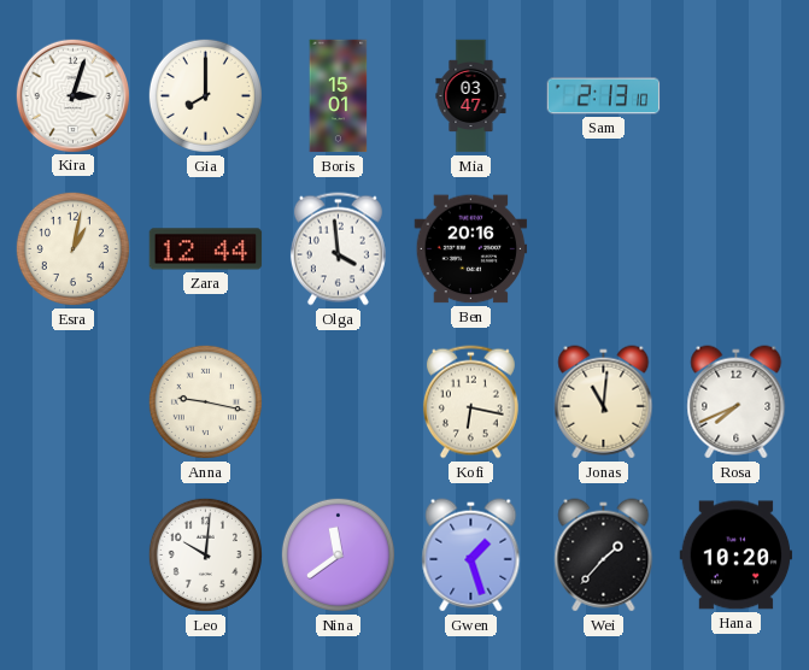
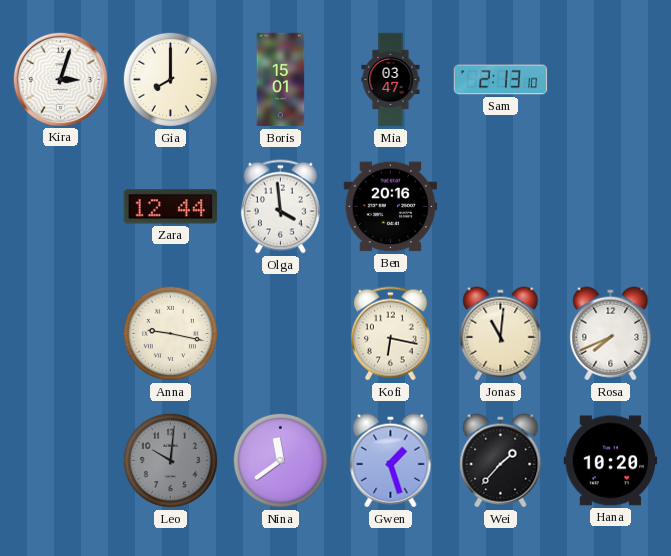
Esra: 1:02 -> none
Leo dial: white -> grey
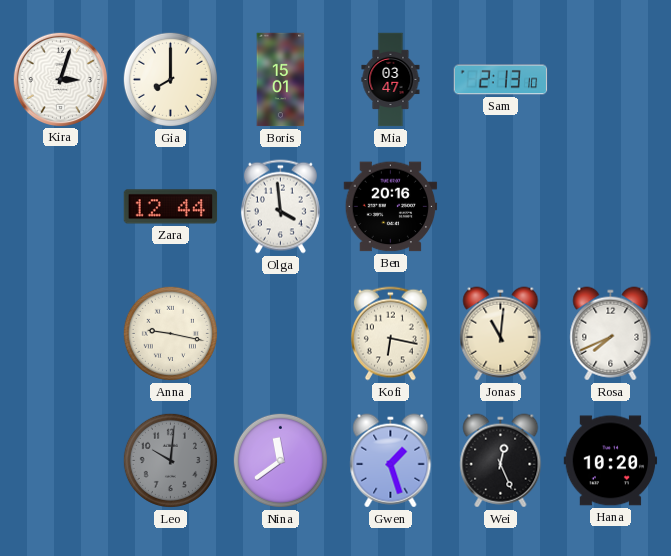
Wei: 1:37 -> 12:26
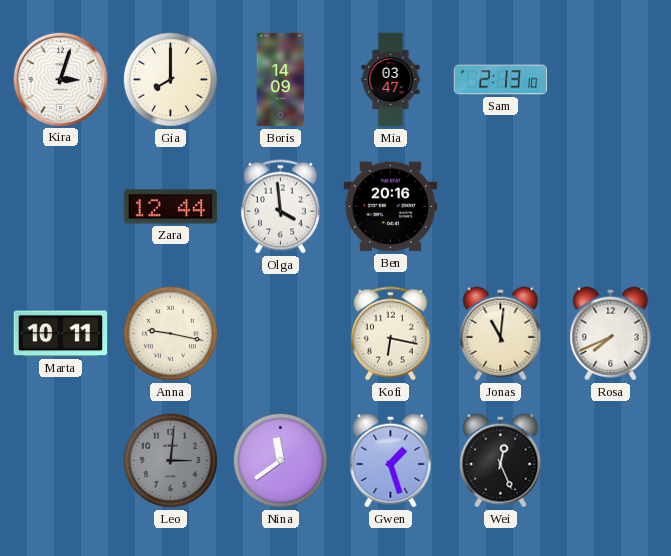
Boris: 15:01 -> 14:09
Marta: none -> 10:11
Leo: 10:01 -> 3:01
Hana: 10:20 -> none
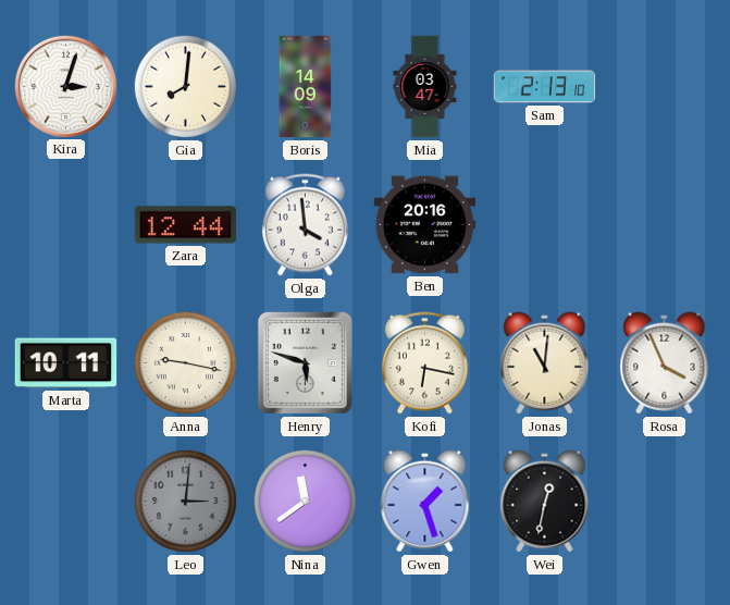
Gia: 8:00 -> 8:01
Henry: none -> 5:48
Rosa: 7:41 -> 3:56
Wei: 12:26 -> 12:32
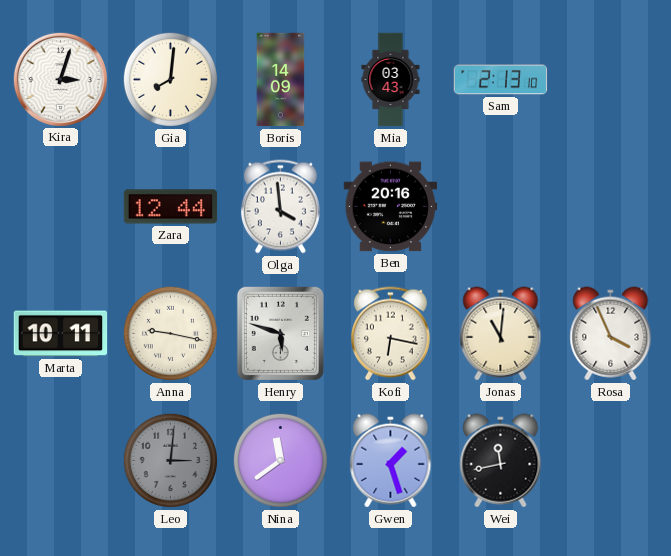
Mia: 03:47 -> 03:43
Wei: 12:32 -> 11:43
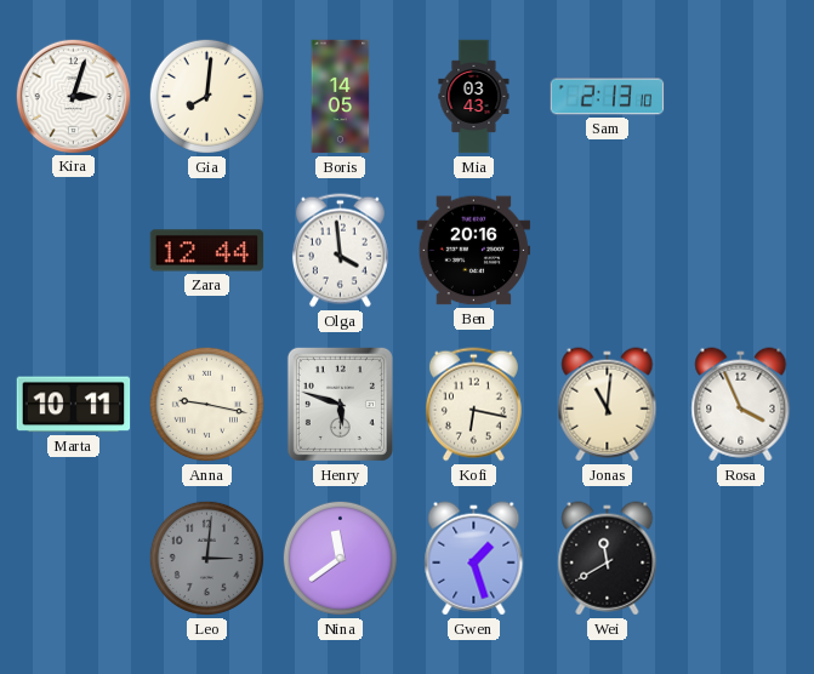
Boris: 14:09 -> 14:05
Wei: 11:43 -> 11:40
